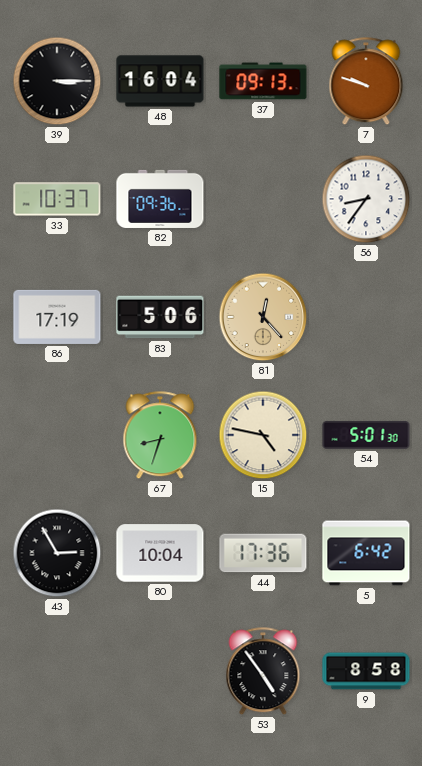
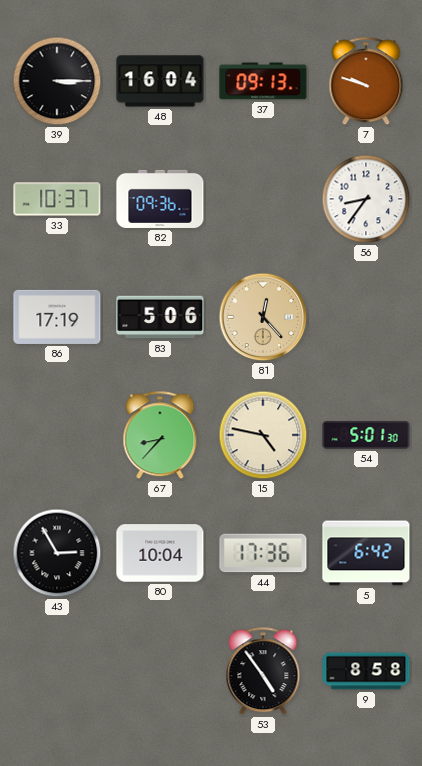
67: 8:33 -> 8:37
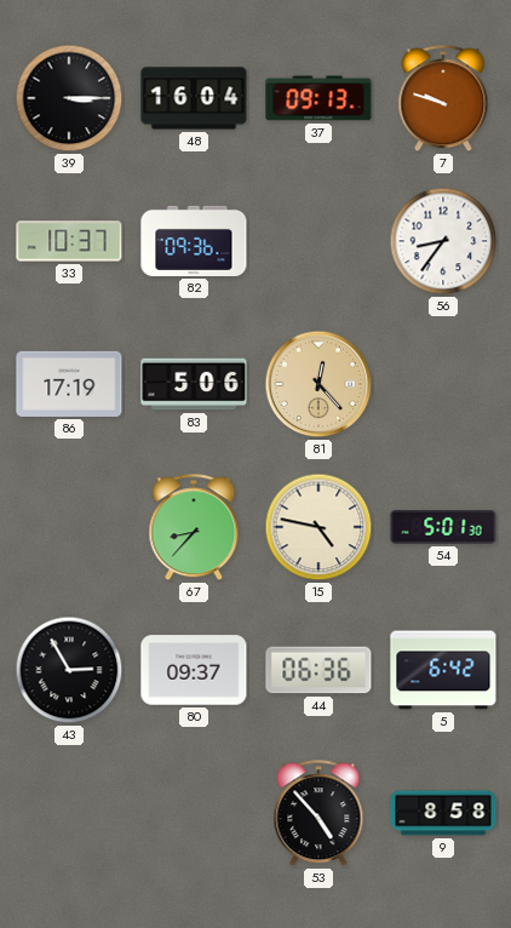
80: 10:04 -> 09:37
44: 17:36 -> 06:36
53: 4:54 -> 4:53
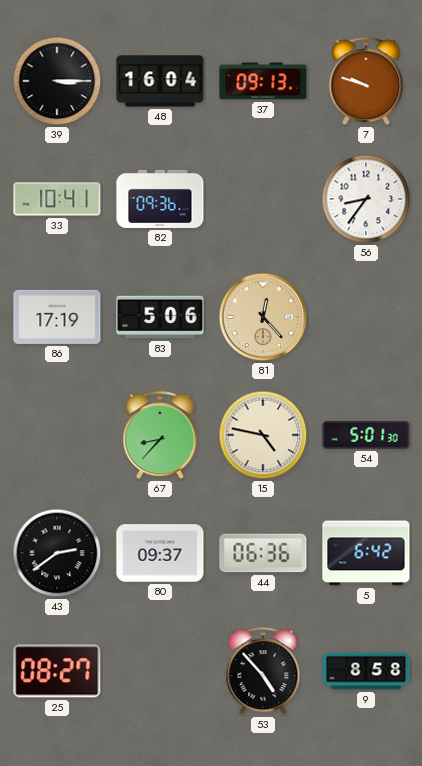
33: 10:37 -> 10:41
43: 2:55 -> 2:39
25: none -> 08:27
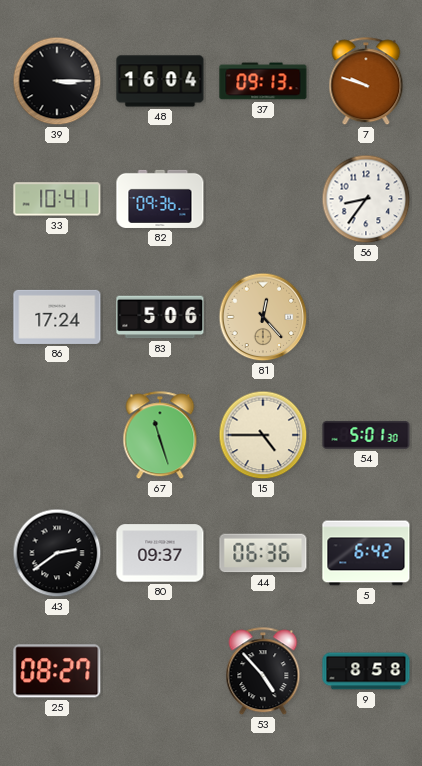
86: 17:19 -> 17:24
67: 8:37 -> 11:27
15: 4:47 -> 4:45
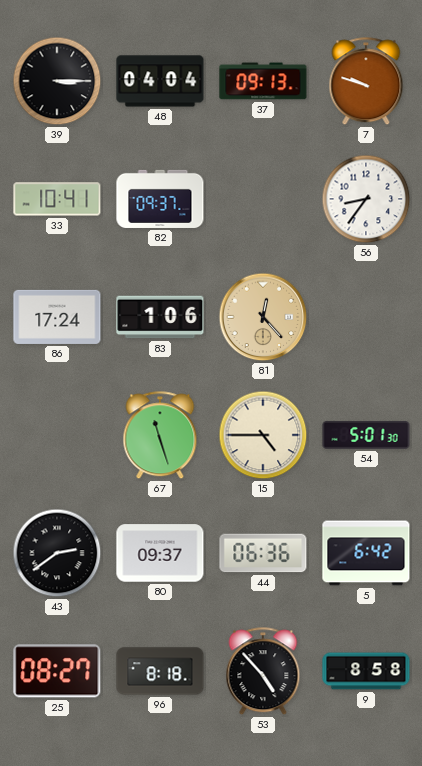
48: 16:04 -> 04:04
82: 09:36 -> 09:37
83: 5:06 -> 1:06
96: none -> 8:18
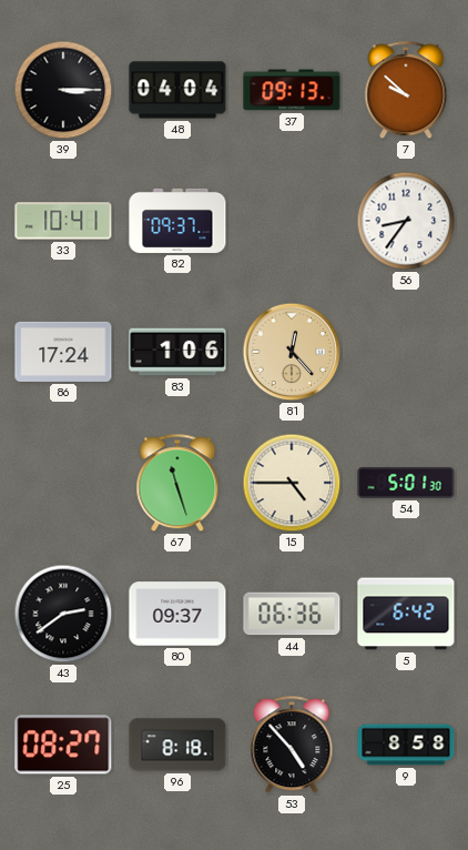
7: 9:48 -> 9:52
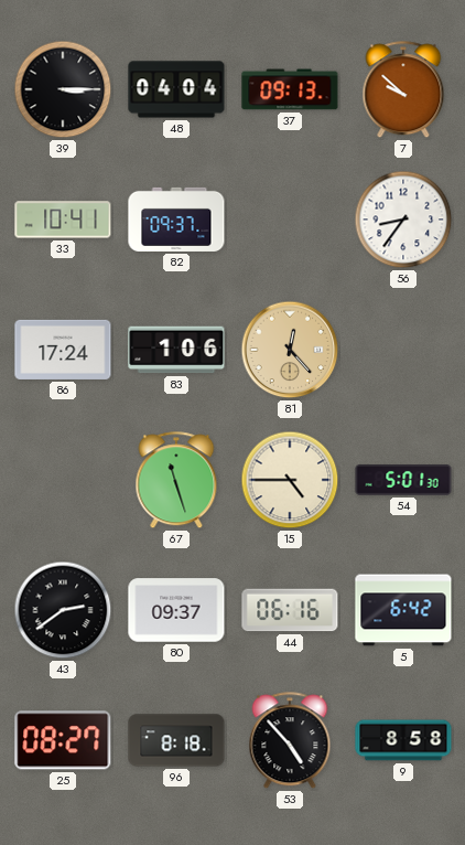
44: 06:36 -> 06:16
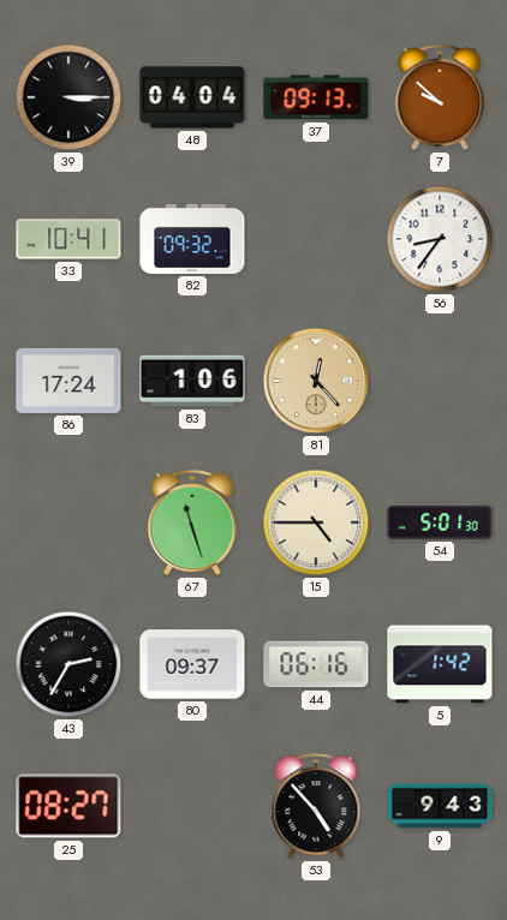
82: 09:37 -> 09:32
43: 2:39 -> 2:35
5: 6:42 -> 1:42
96: 8:18 -> none
9: 8:58 -> 9:43
